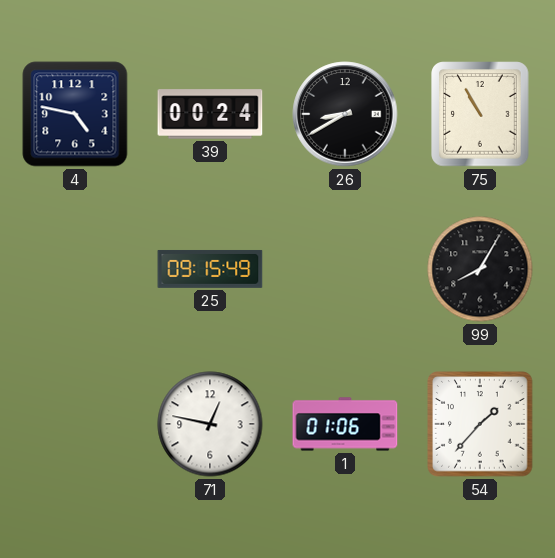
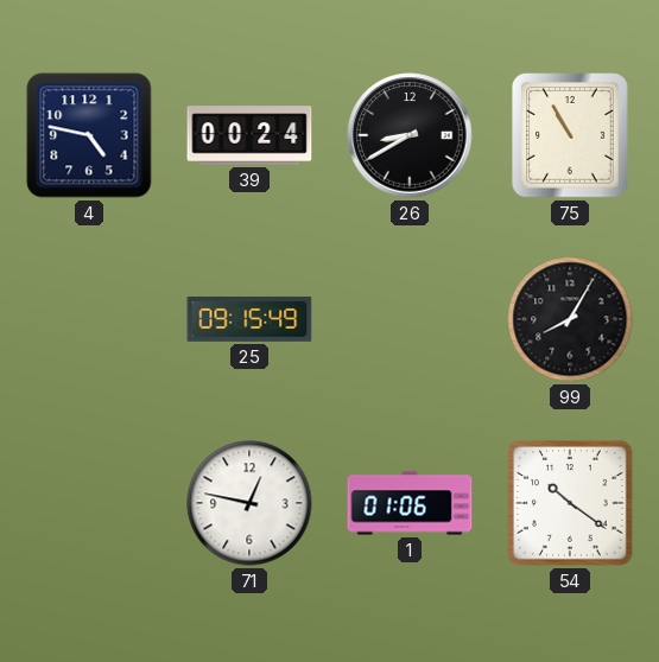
54: 1:37 -> 10:21
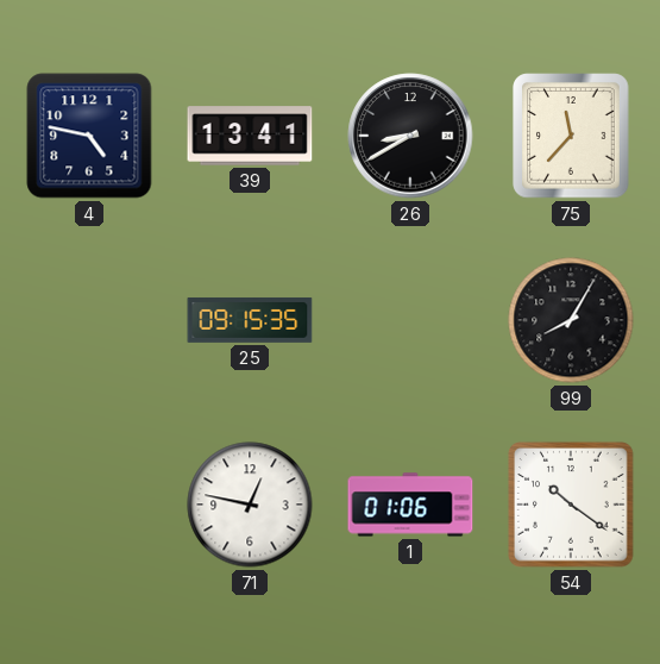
39: 00:24 -> 13:41
75: 10:55 -> 11:37
25: 09:15:49 -> 09:15:35
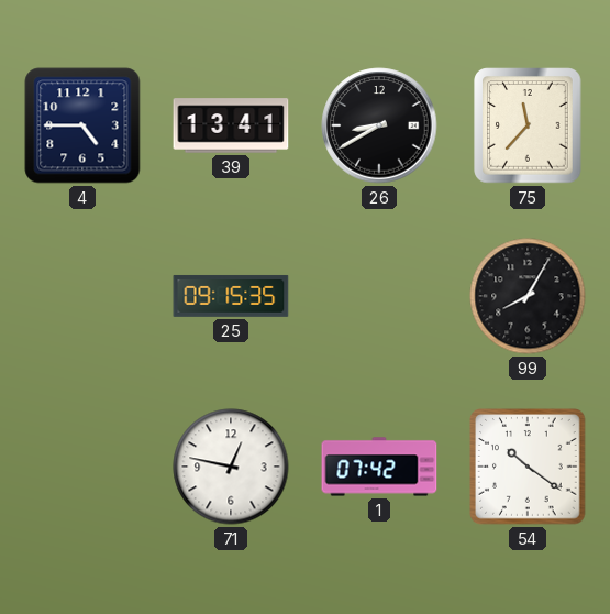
4: 4:47 -> 4:45
1: 01:06 -> 07:42
